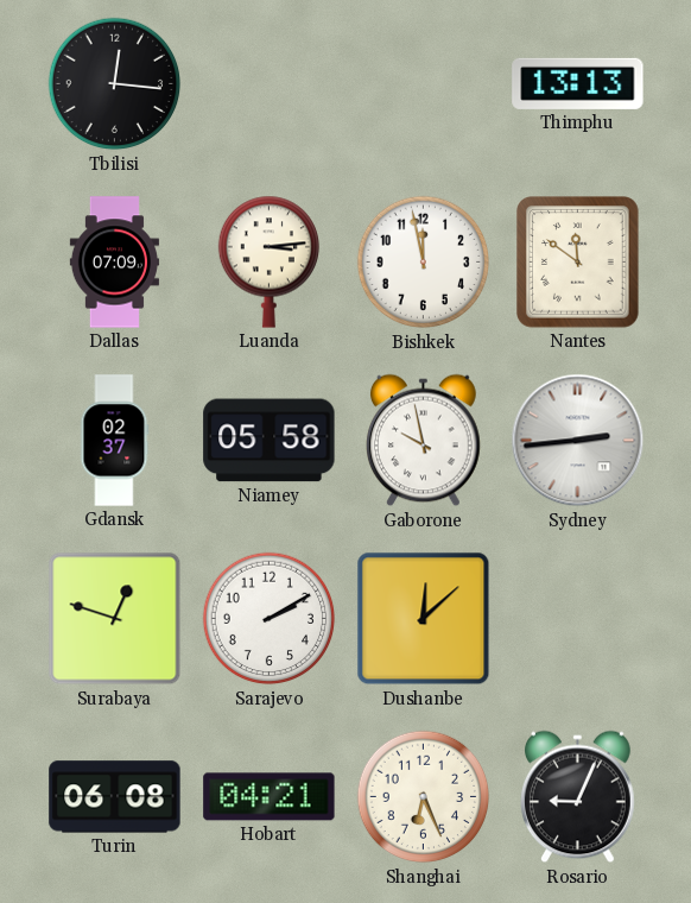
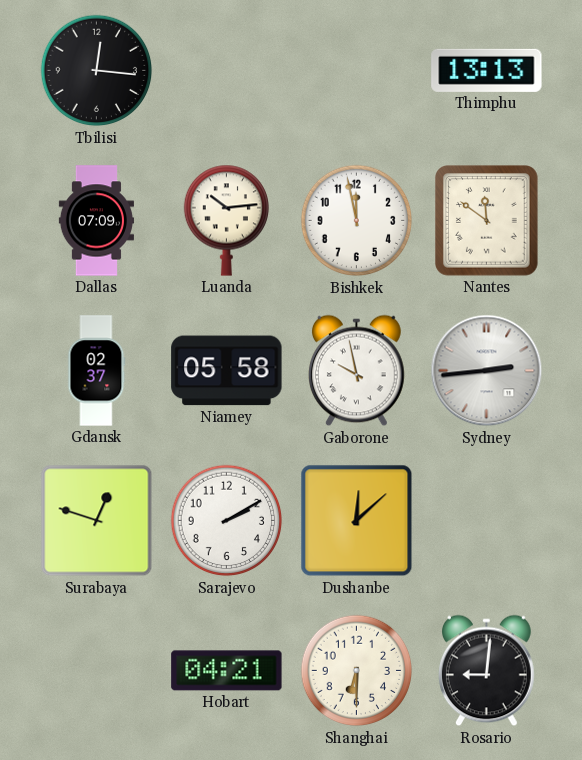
Luanda: 3:14 -> 10:14
Turin: 06:08 -> none
Shanghai: 6:26 -> 6:30
Rosario: 9:04 -> 9:01
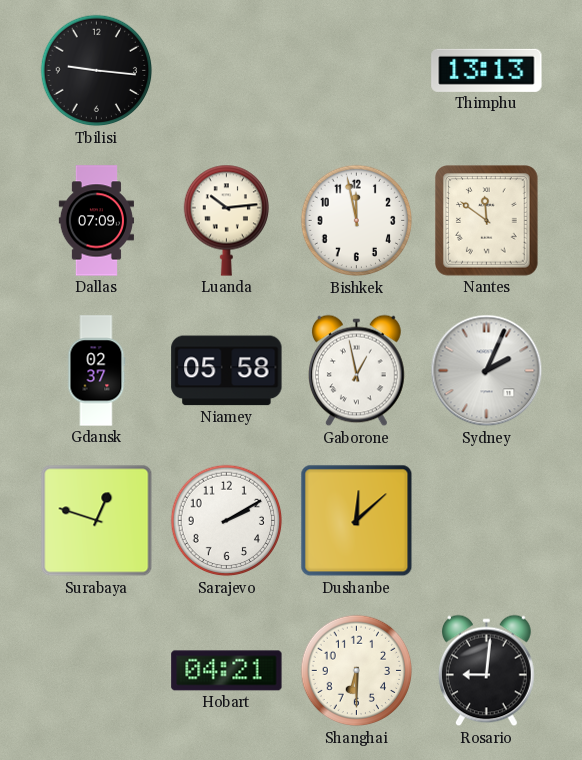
Tbilisi: 12:16 -> 9:16
Gaborone: 9:58 -> 12:58
Sydney: 2:44 -> 2:04
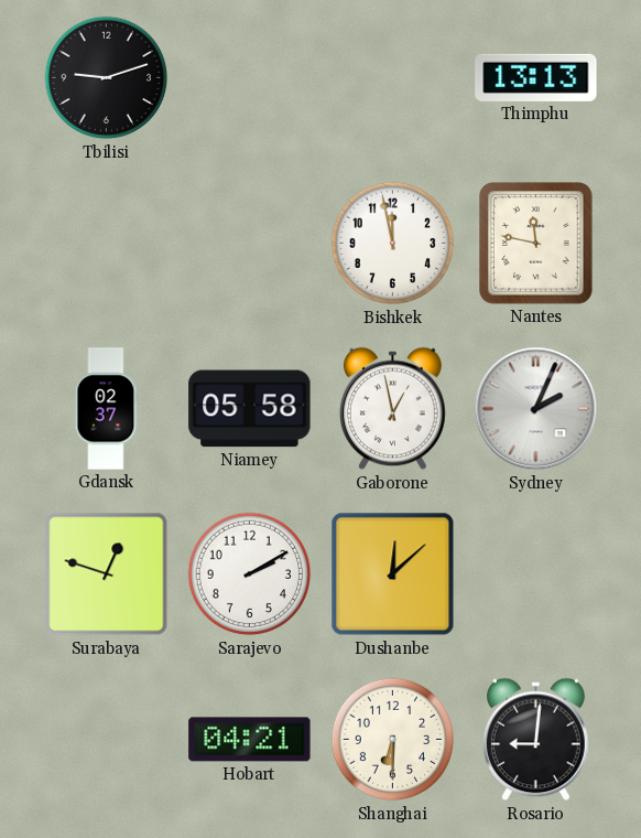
Tbilisi: 9:16 -> 9:12
Dallas: 07:09 -> none
Luanda: 10:14 -> none
Nantes: 11:51 -> 11:47
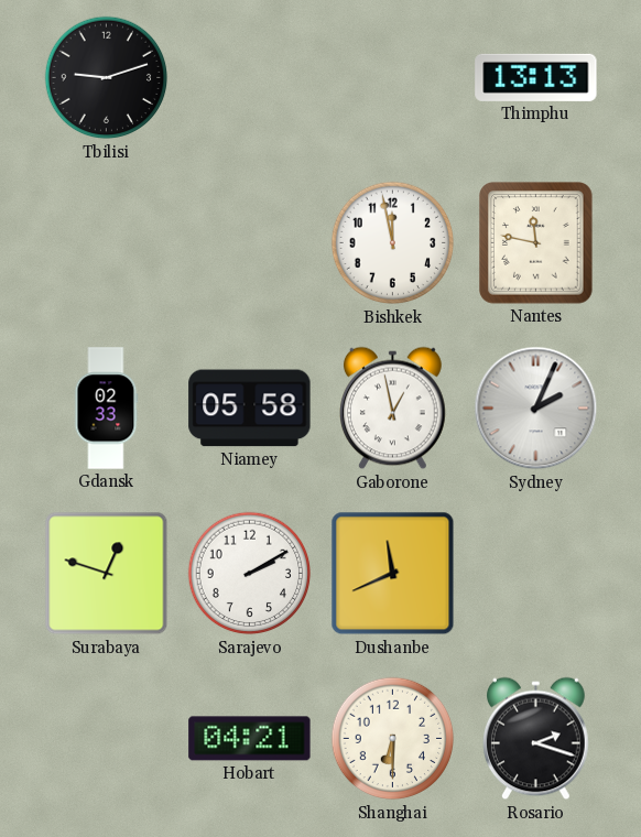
Gdansk: 02:37 -> 02:33
Dushanbe: 12:08 -> 11:41
Rosario: 9:01 -> 2:18
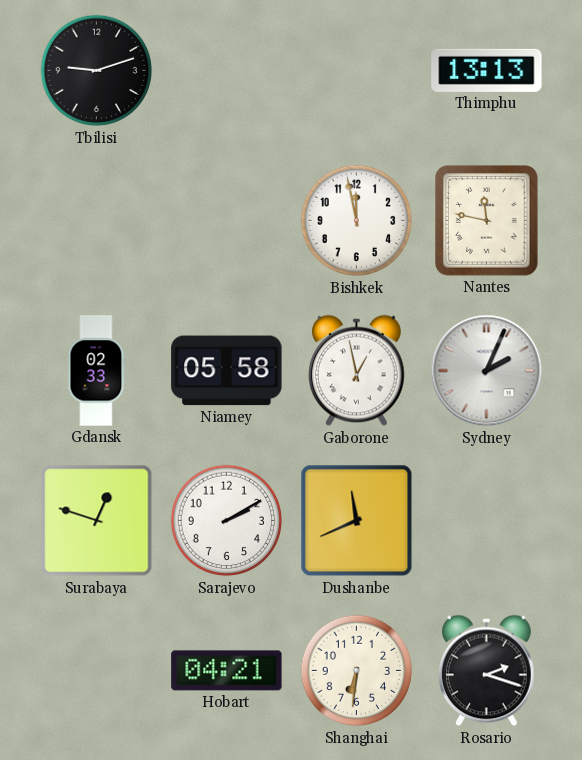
Shanghai: 6:30 -> 6:31
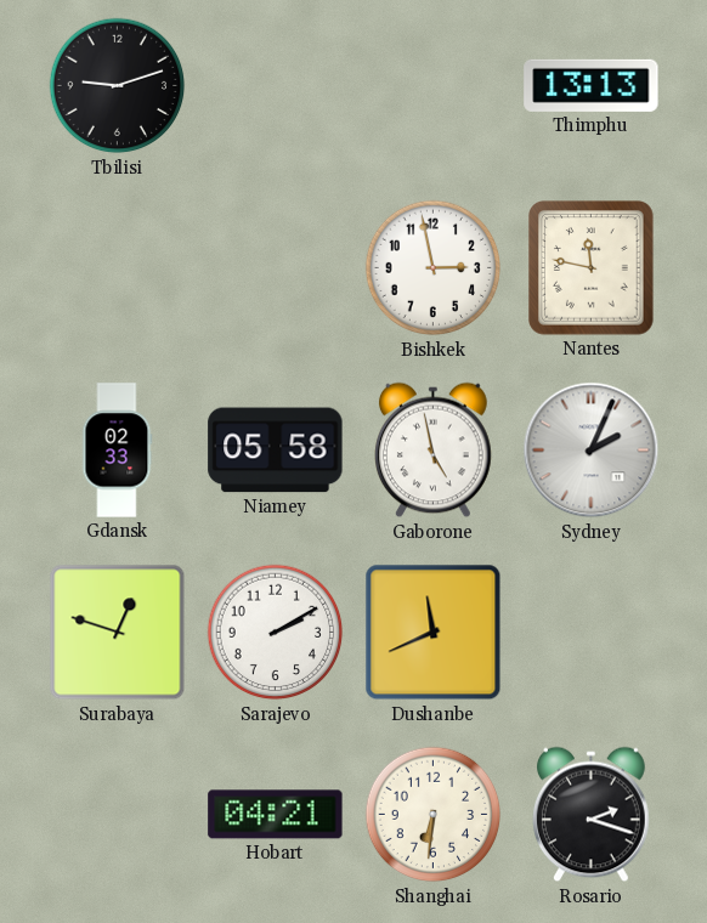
Bishkek: 11:58 -> 2:58
Gaborone: 12:58 -> 4:58
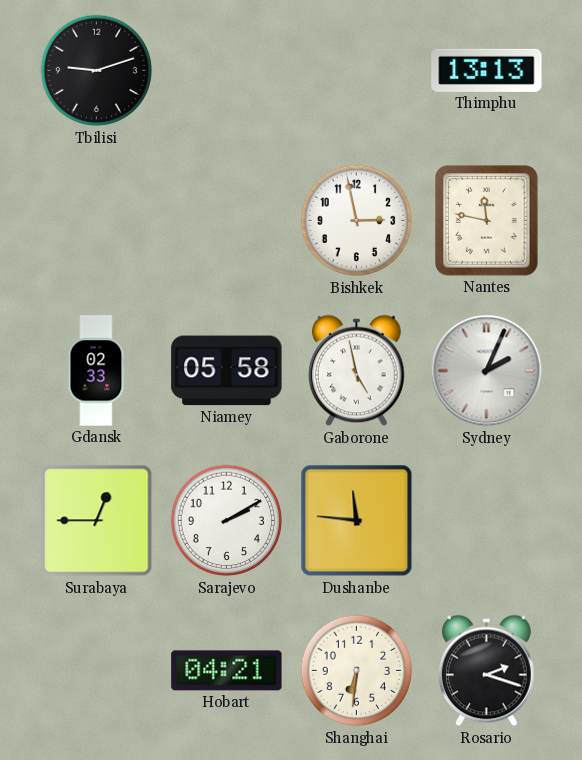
Surabaya: 12:48 -> 12:45
Dushanbe: 11:41 -> 11:46
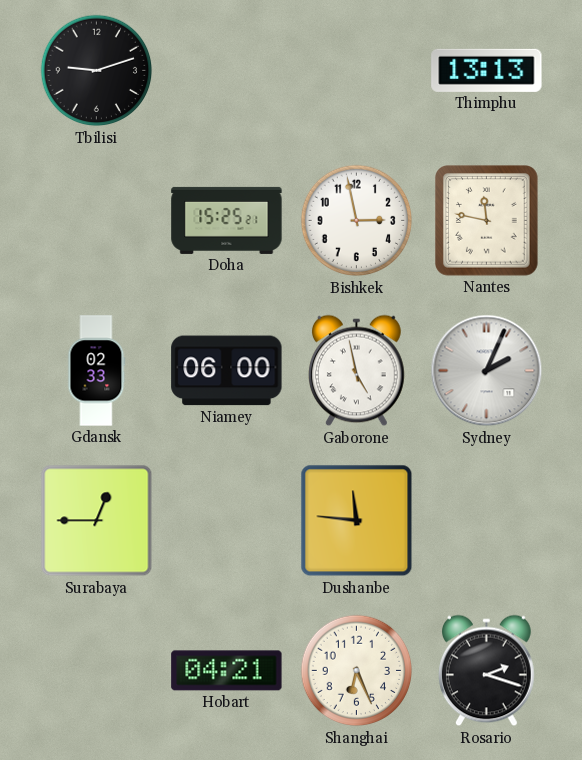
Doha: none -> 15:25
Niamey: 05:58 -> 06:00
Sarajevo: 2:10 -> none
Shanghai: 6:31 -> 6:26
